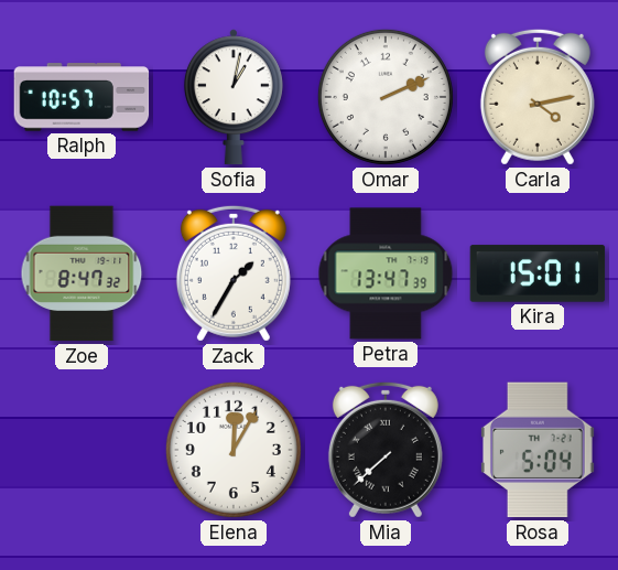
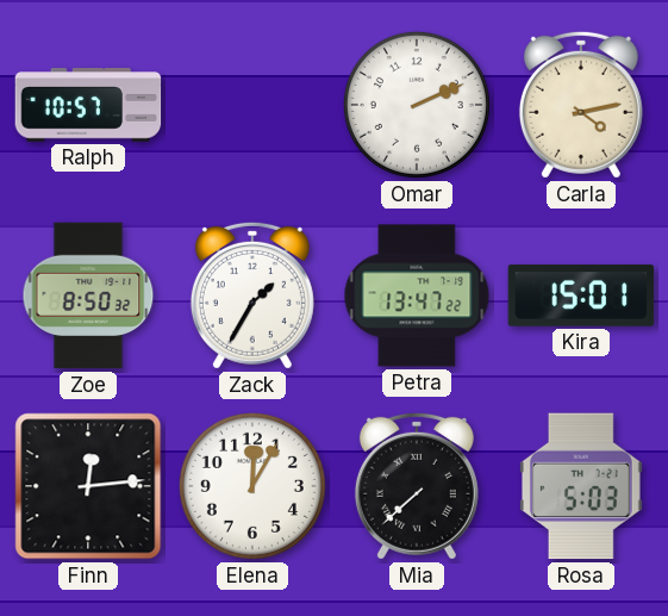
Sofia: 1:02 -> none
Zoe: 8:47 -> 8:50
Petra: 13:47:39 -> 13:47:22
Finn: none -> 12:14
Rosa: 5:04 -> 5:03
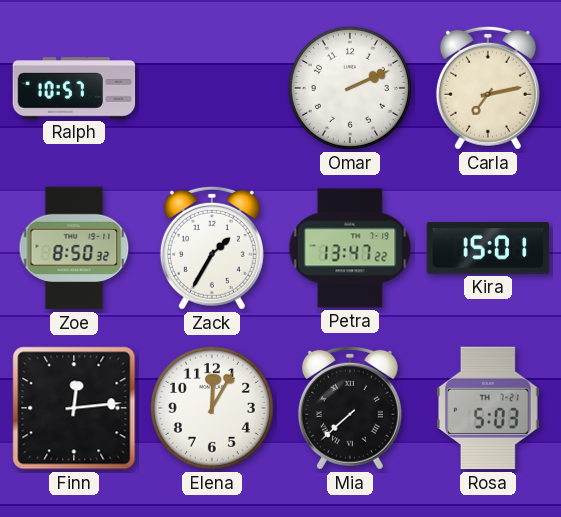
Carla: 4:13 -> 7:13
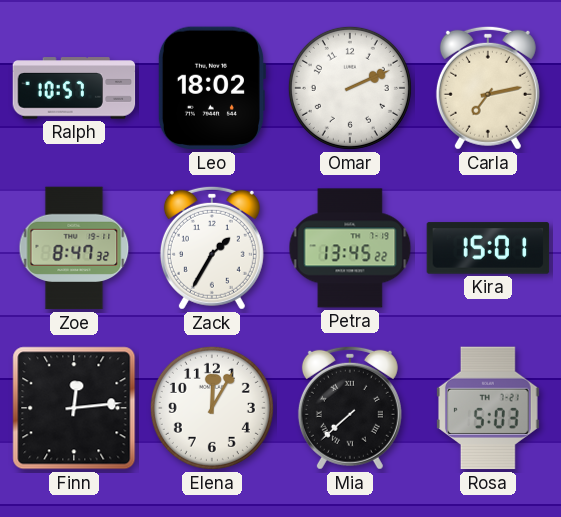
Leo: none -> 18:02
Zoe: 8:50 -> 8:47
Petra: 13:47 -> 13:45
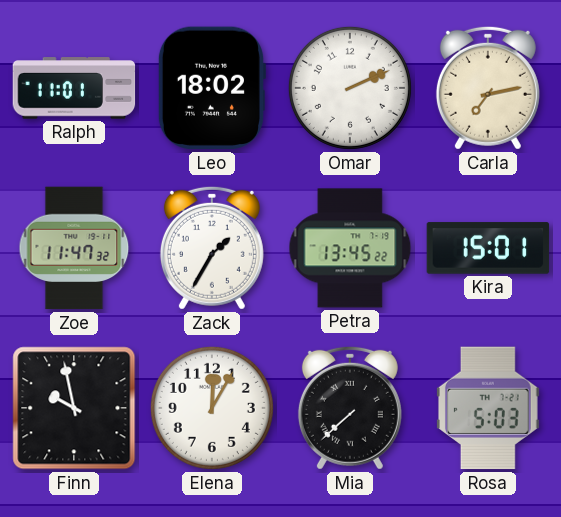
Ralph: 10:57 -> 11:01
Zoe: 8:47 -> 11:47
Finn: 12:14 -> 9:58
